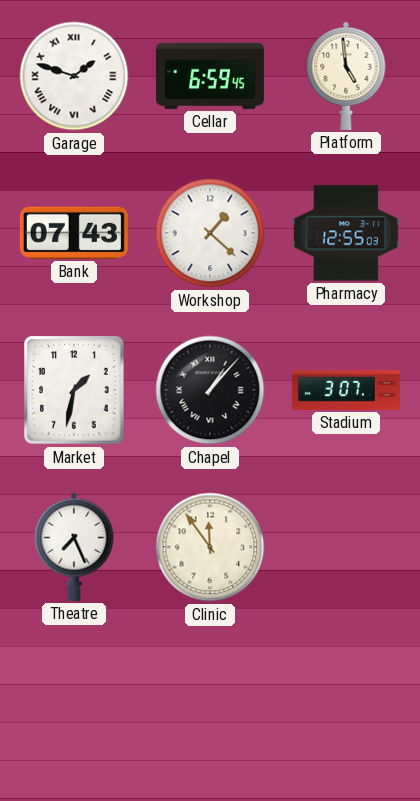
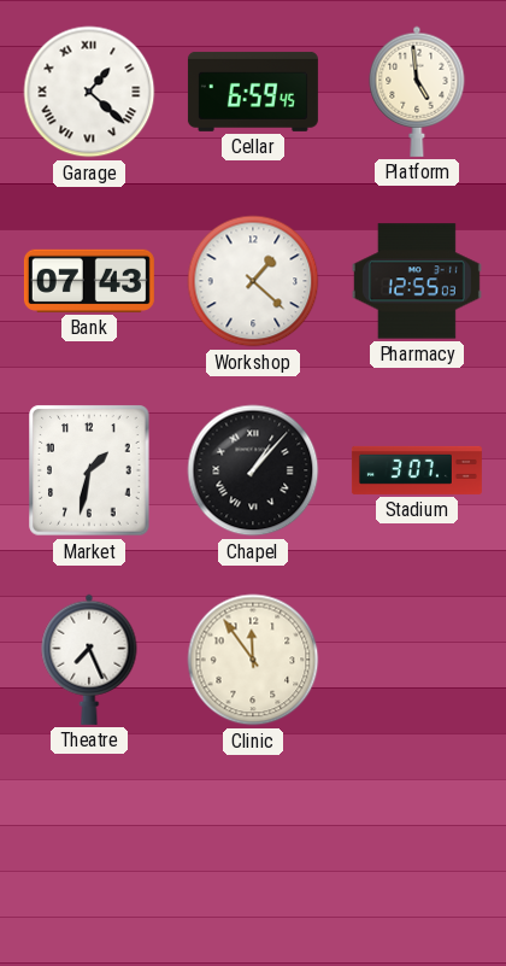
Garage: 1:48 -> 1:22
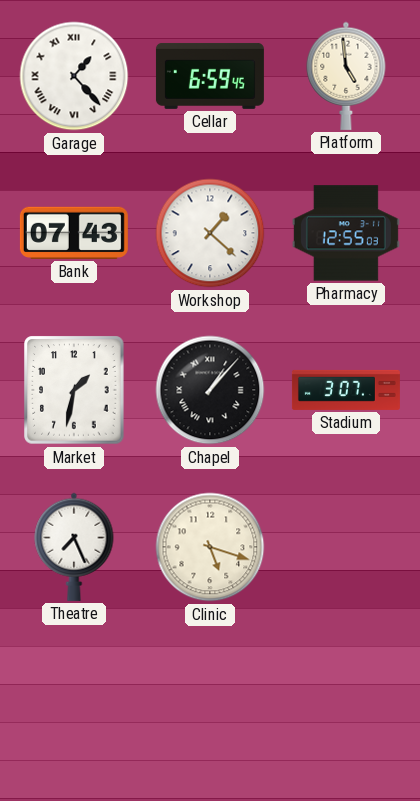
Garage: 1:22 -> 1:23
Clinic: 11:54 -> 5:18
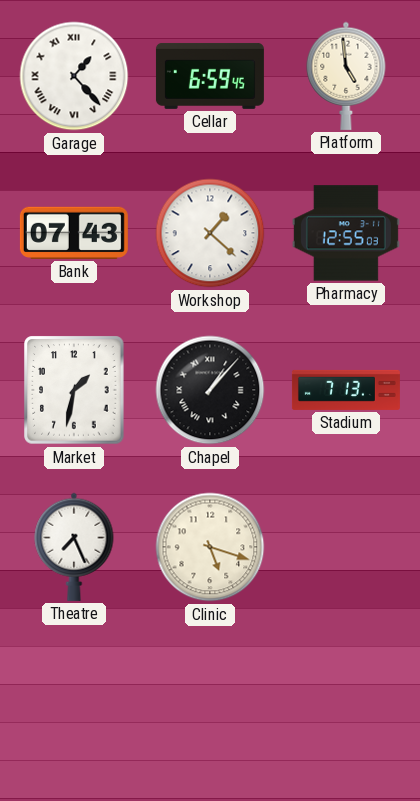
Stadium: 3:07 -> 7:13
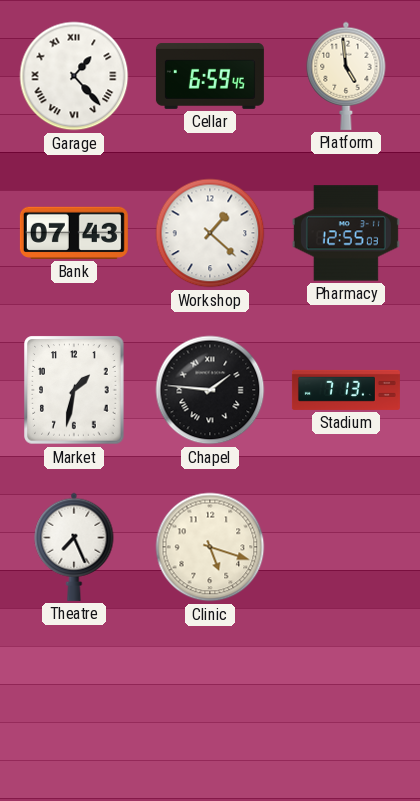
Chapel: 1:07 -> 1:46
